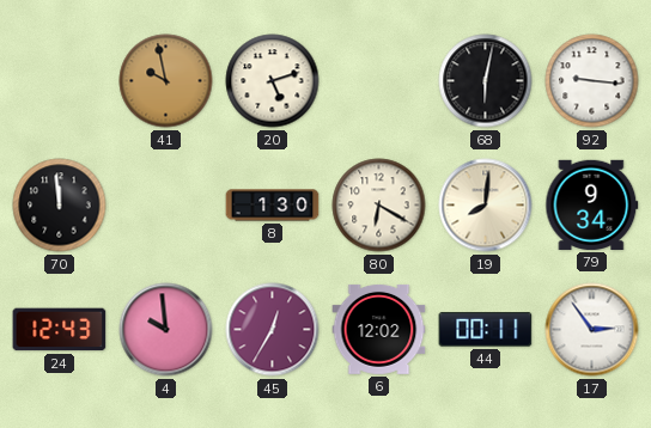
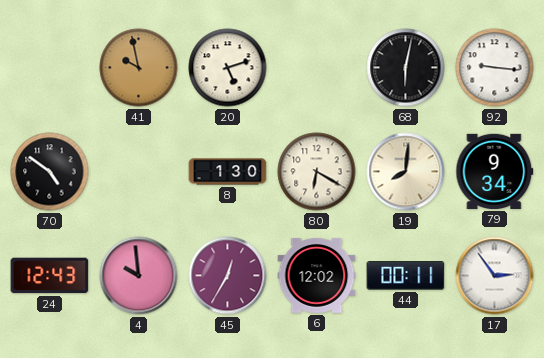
70: 11:59 -> 4:51
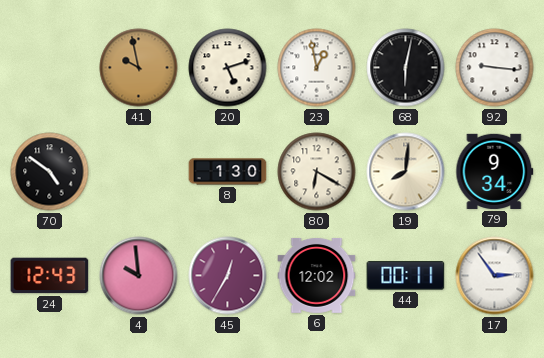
23: none -> 12:58
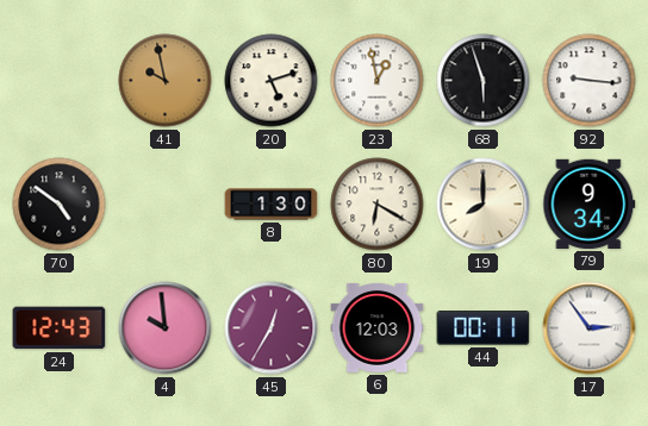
68: 6:02 -> 5:57
19: 8:01 -> 8:00
6: 12:02 -> 12:03
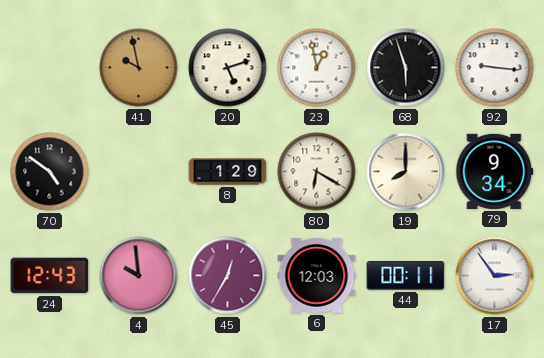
8: 1:30 -> 1:29
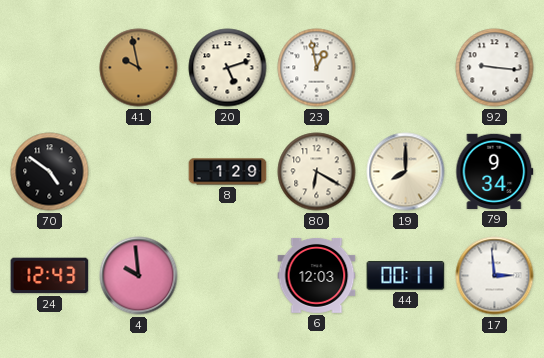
68: 5:57 -> none
45: 12:35 -> none
17: 2:54 -> 2:59
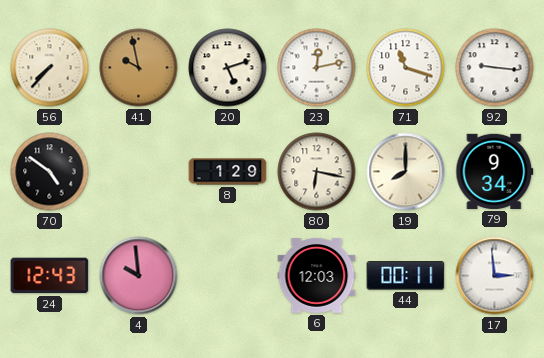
56: none -> 7:37
23: 12:58 -> 12:13
71: none -> 11:18
80: 6:20 -> 6:17
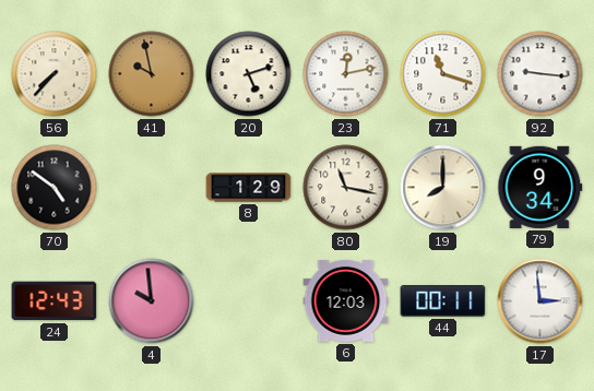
80: 6:17 -> 11:17
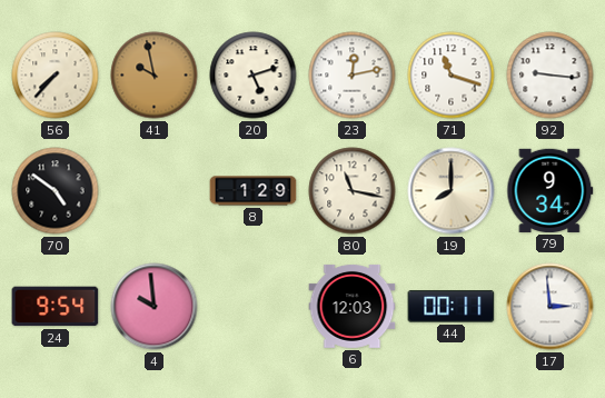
24: 12:43 -> 9:54
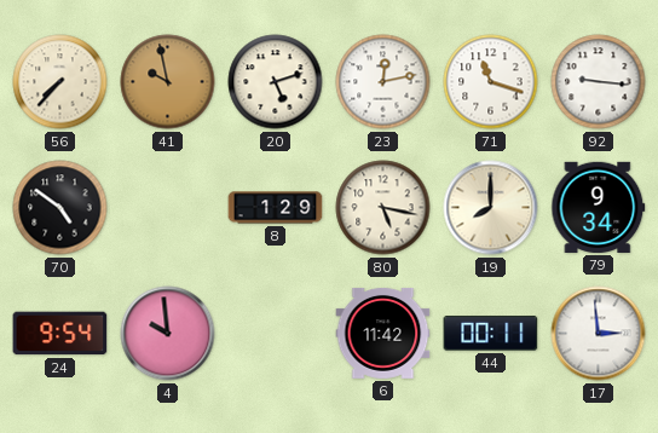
80: 11:17 -> 5:17
6: 12:03 -> 11:42
